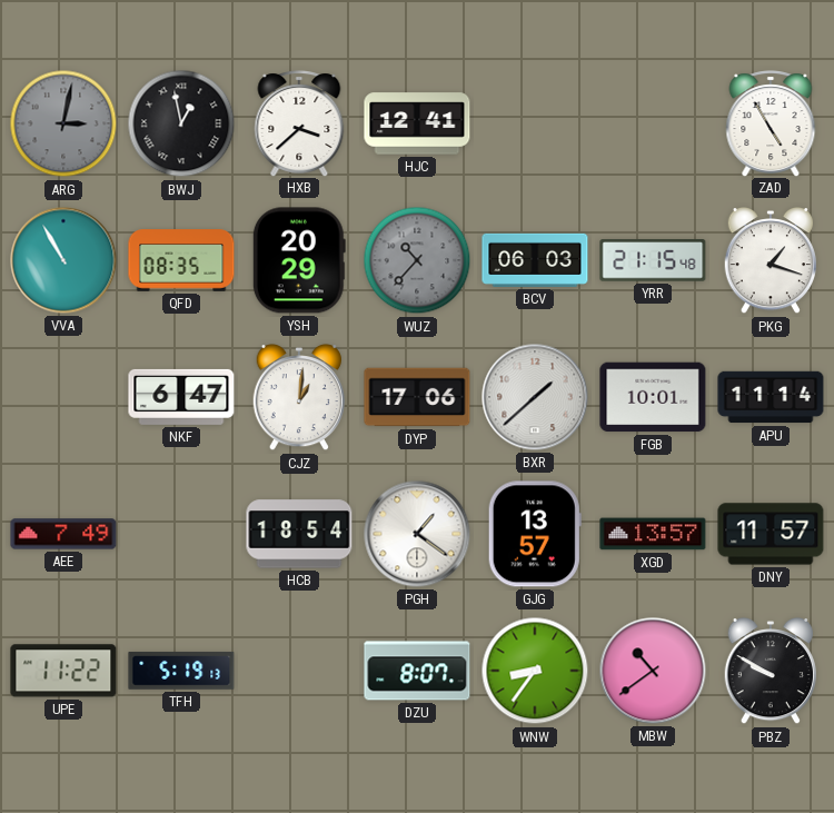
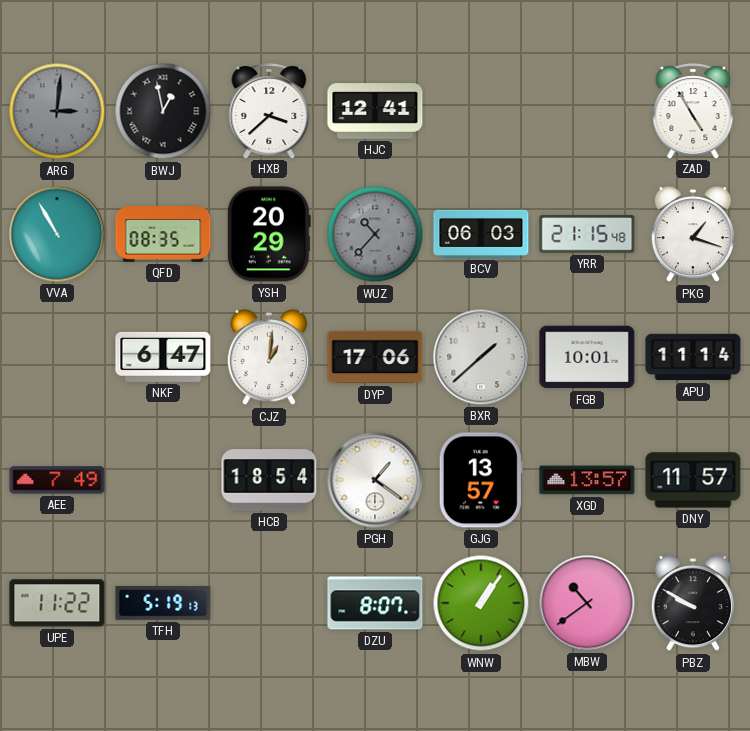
ARG: 3:02 -> 3:01
WNW: 8:36 -> 1:06
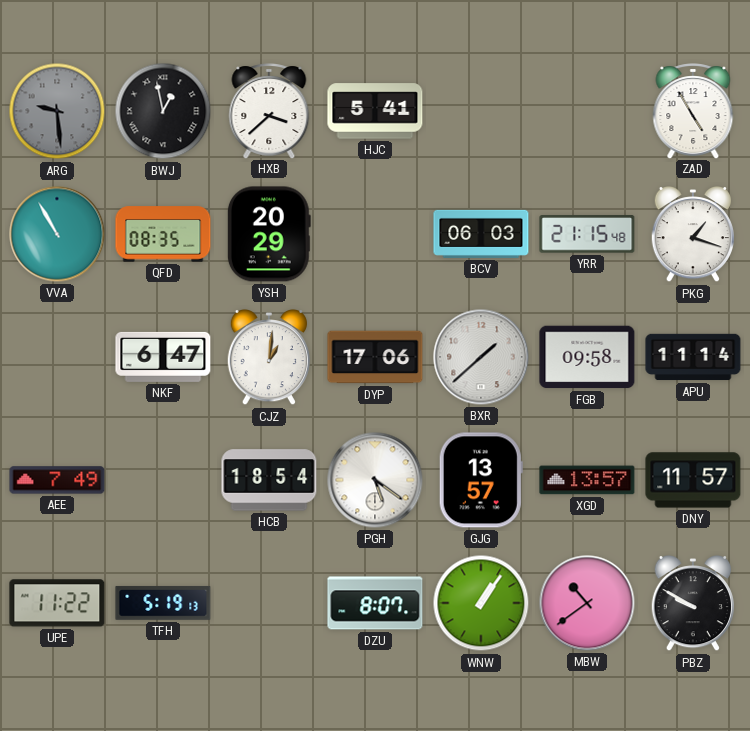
ARG: 3:01 -> 9:29
HJC: 12:41 -> 5:41
WUZ: 10:37 -> none
FGB: 10:01 -> 09:58
PGH: 1:21 -> 5:21
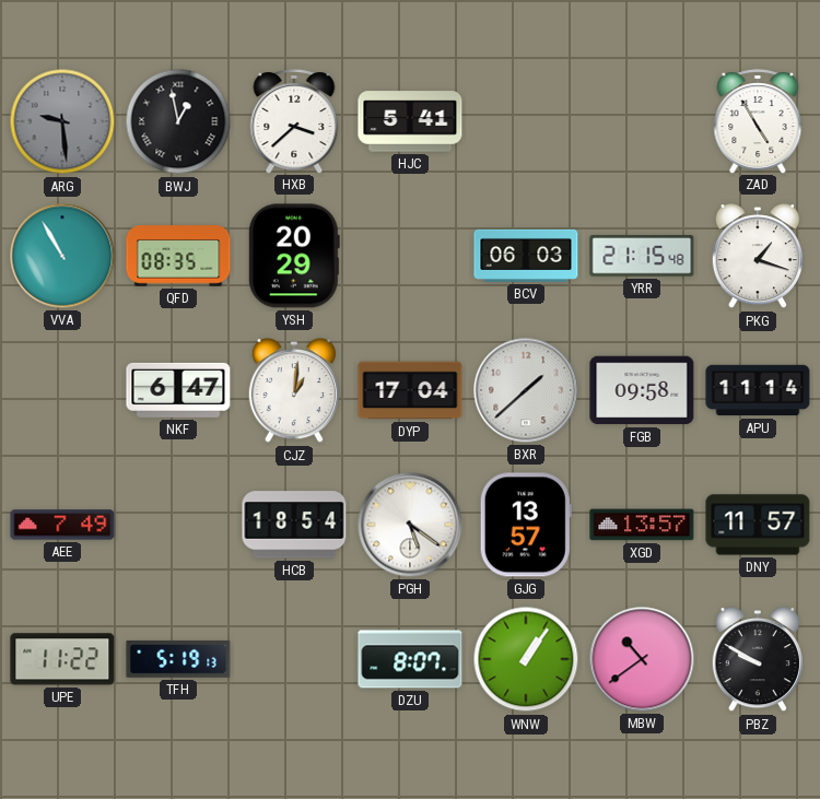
DYP: 17:06 -> 17:04
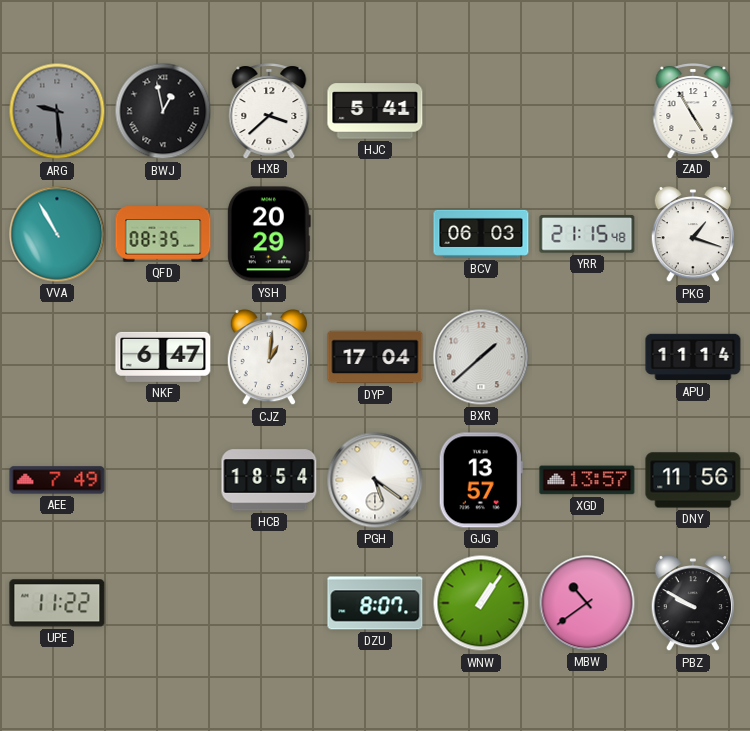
FGB: 09:58 -> none
DNY: 11:57 -> 11:56
TFH: 5:19 -> none
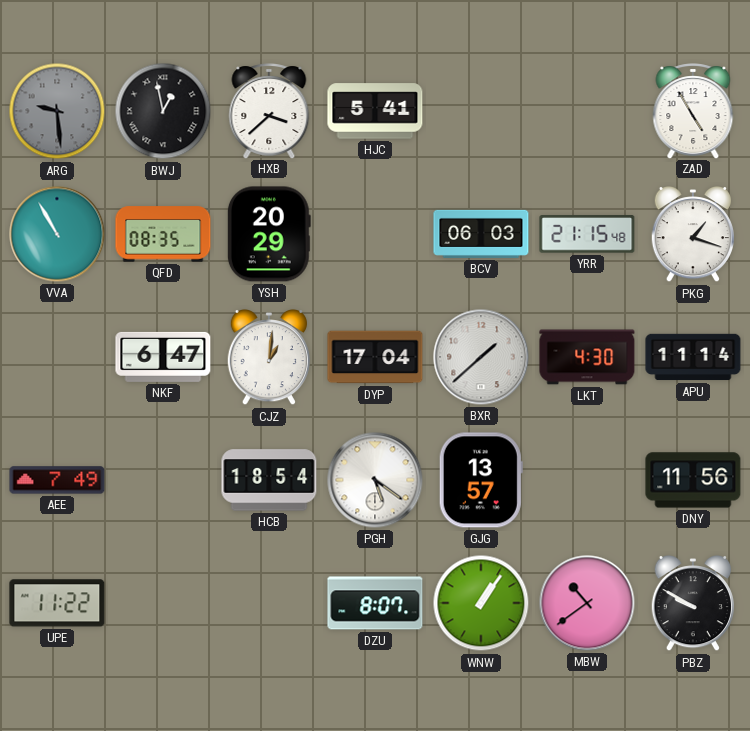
LKT: none -> 4:30
XGD: 13:57 -> none
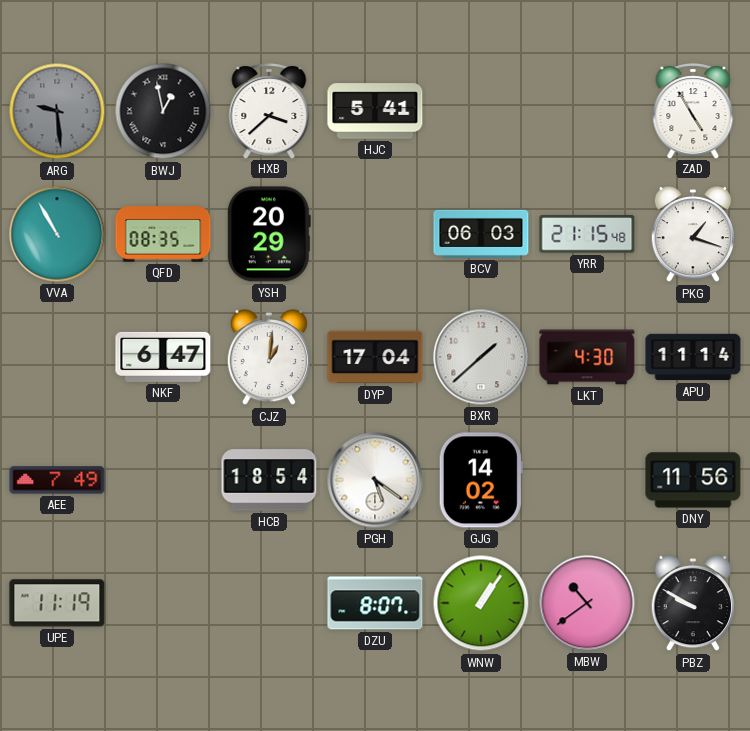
GJG: 13:57 -> 14:02
UPE: 11:22 -> 11:19
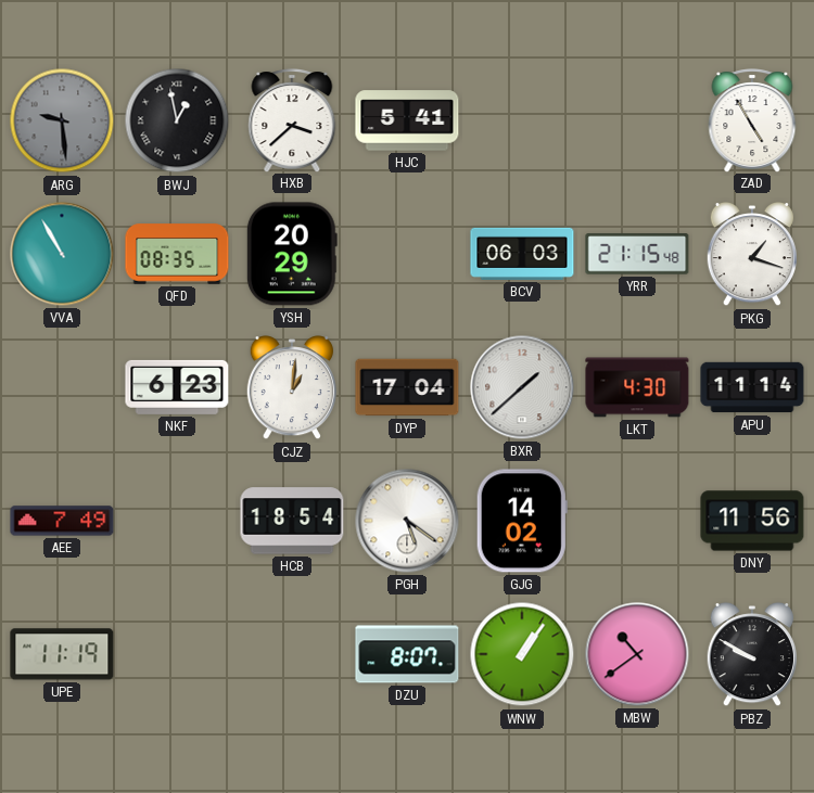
NKF: 6:47 -> 6:23
